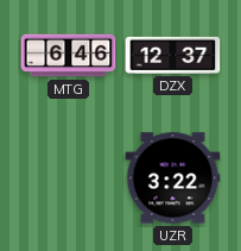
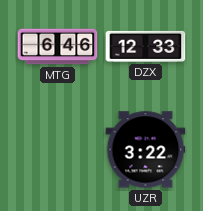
DZX: 12:37 -> 12:33
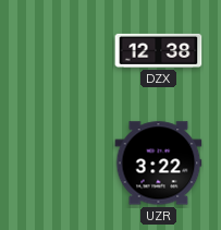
MTG: 6:46 -> none
DZX: 12:33 -> 12:38
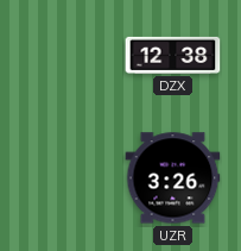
UZR: 3:22 -> 3:26
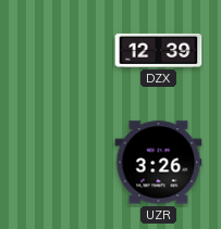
DZX: 12:38 -> 12:39
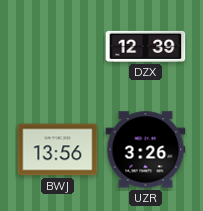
BWJ: none -> 13:56
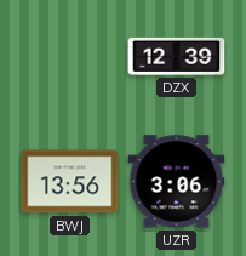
UZR: 3:26 -> 3:06
